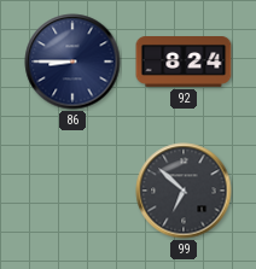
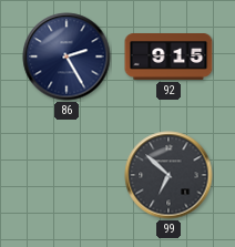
86: 8:45 -> 2:25
92: 8:24 -> 9:15
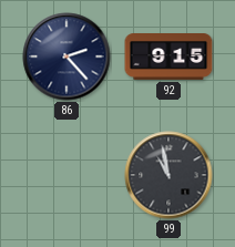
86: 2:25 -> 2:23
99: 6:52 -> 10:58
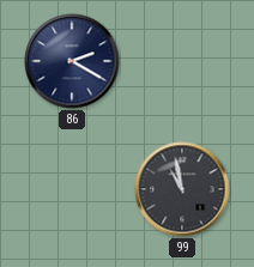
86: 2:23 -> 2:20
92: 9:15 -> none
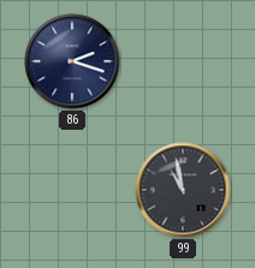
86: 2:20 -> 2:18
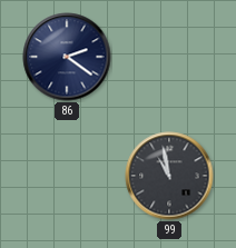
86: 2:18 -> 2:21
